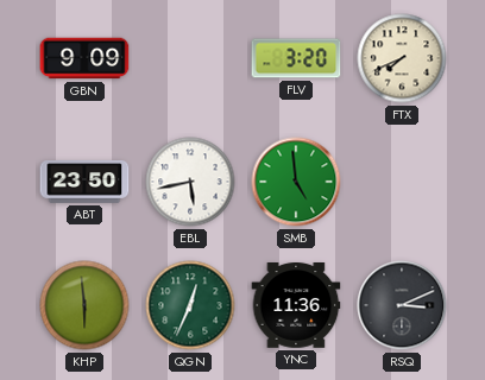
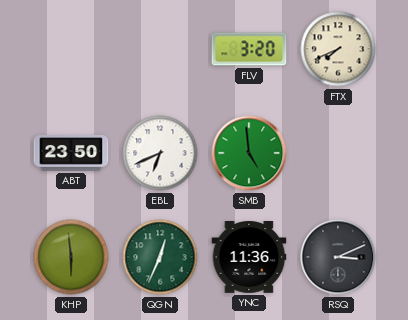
GBN: 9:09 -> none
EBL: 5:43 -> 6:41
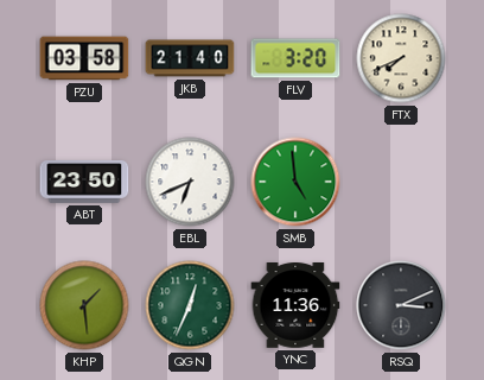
PZU: none -> 03:58
JKB: none -> 21:40
KHP: 5:59 -> 1:29
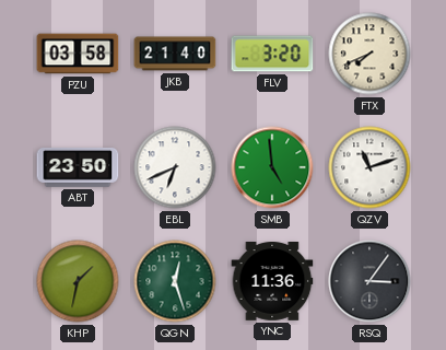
QZV: none -> 11:12
KHP: 1:29 -> 1:32
QGN: 12:34 -> 12:27
RSQ: 3:11 -> 3:06
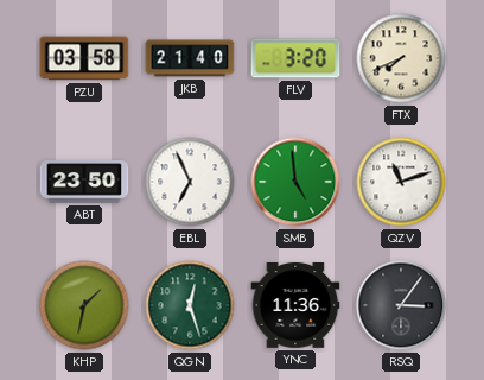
EBL: 6:41 -> 6:56
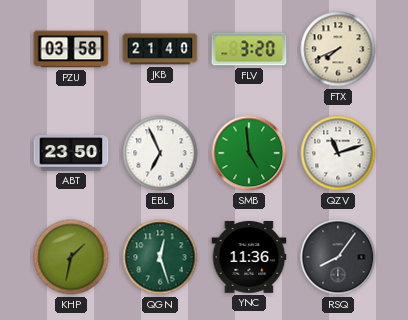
RSQ: 3:06 -> 8:06
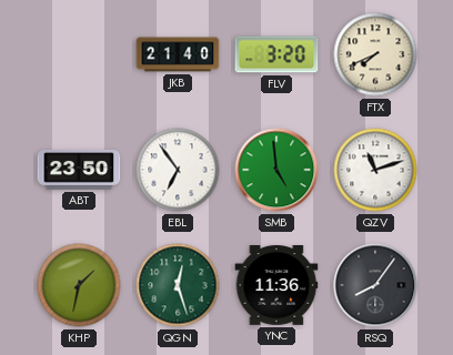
PZU: 03:58 -> none
EBL: 6:56 -> 6:54
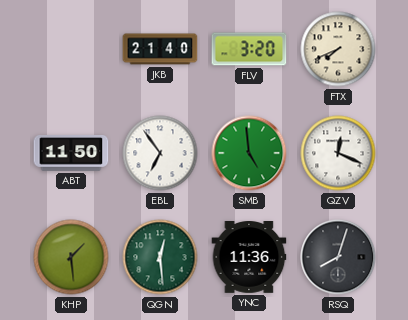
ABT: 23:50 -> 11:50
QZV: 11:12 -> 12:19
KHP: 1:32 -> 1:29
QGN: 12:27 -> 12:29
RSQ: 8:06 -> 8:03
